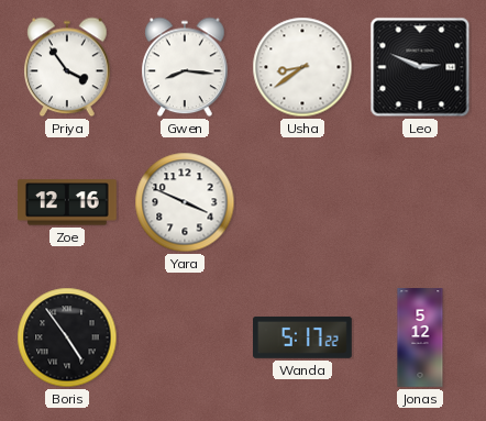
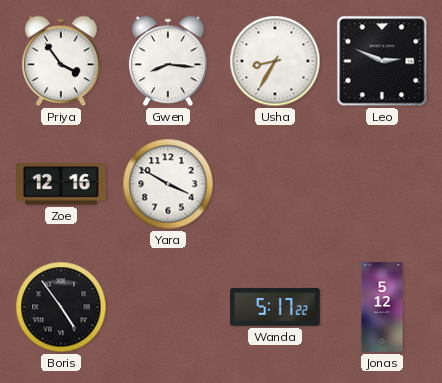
Usha: 8:39 -> 8:35
Yara: 3:49 -> 3:50
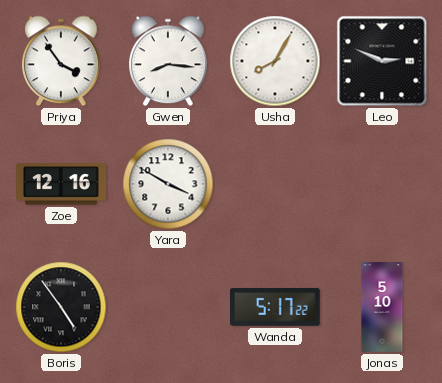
Usha: 8:35 -> 8:05
Jonas: 5:12 -> 5:10
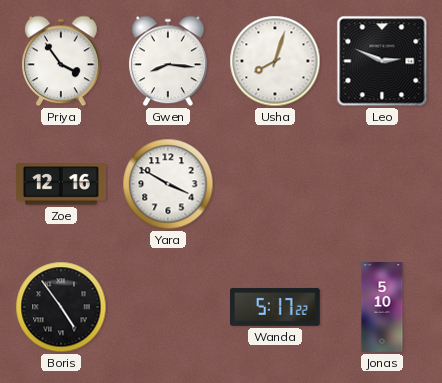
Usha: 8:05 -> 8:03
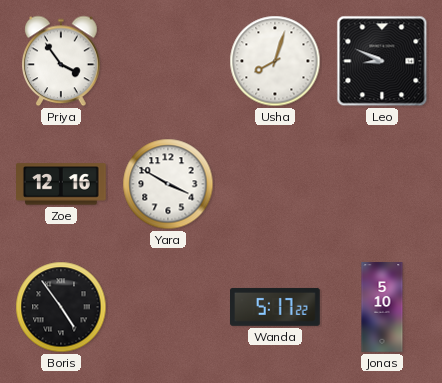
Gwen: 8:16 -> none
Leo: 2:49 -> 8:49
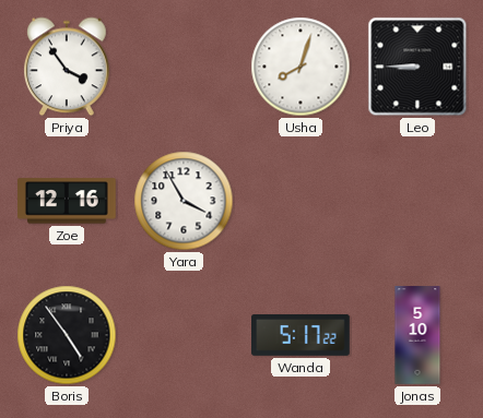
Leo: 8:49 -> 8:45
Yara: 3:50 -> 3:55
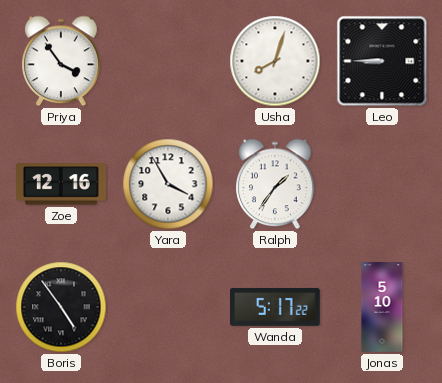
Ralph: none -> 1:36
